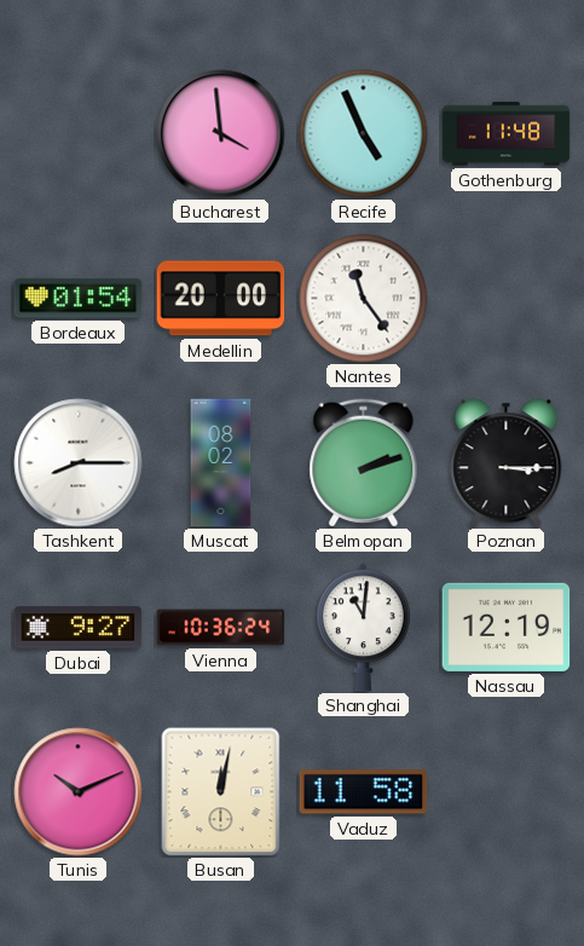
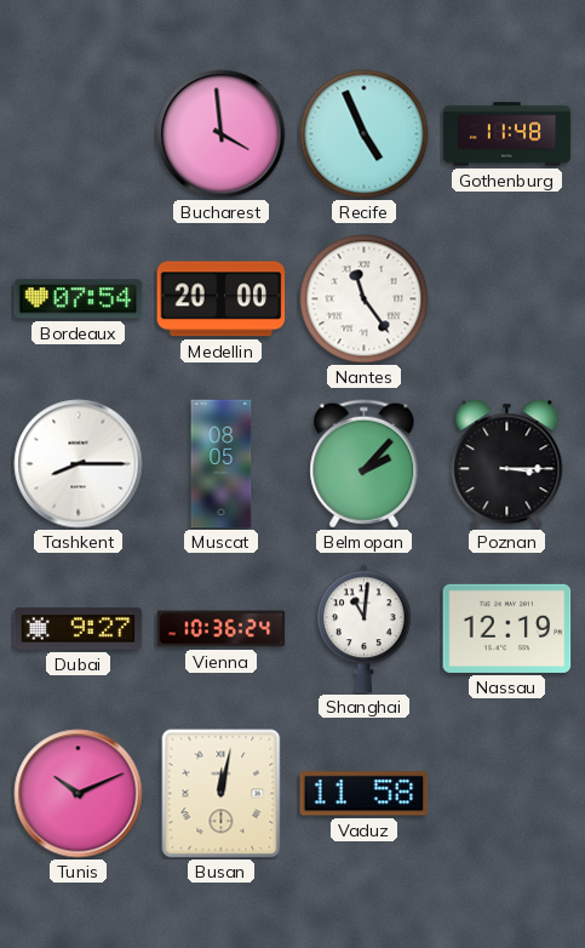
Bordeaux: 01:54 -> 07:54
Muscat: 08:02 -> 08:05
Belmopan: 2:12 -> 2:07
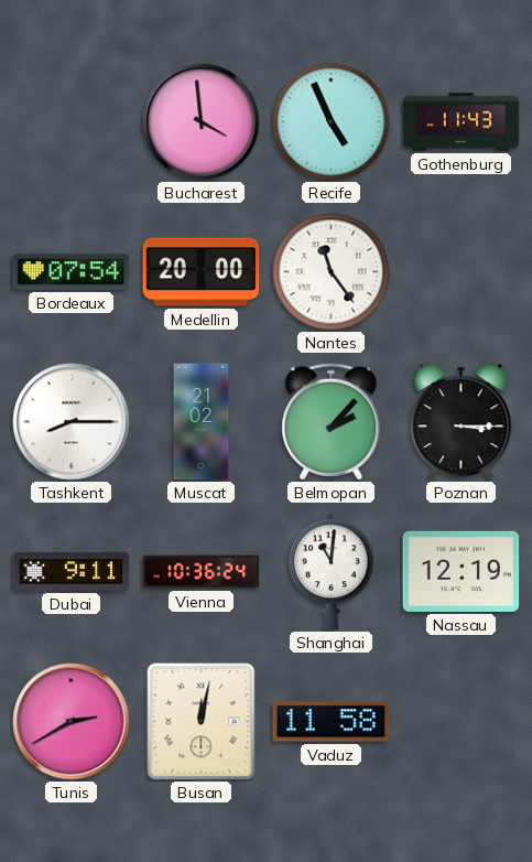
Gothenburg: 11:48 -> 11:43
Muscat: 08:05 -> 21:02
Dubai: 9:27 -> 9:11
Tunis: 10:11 -> 2:40
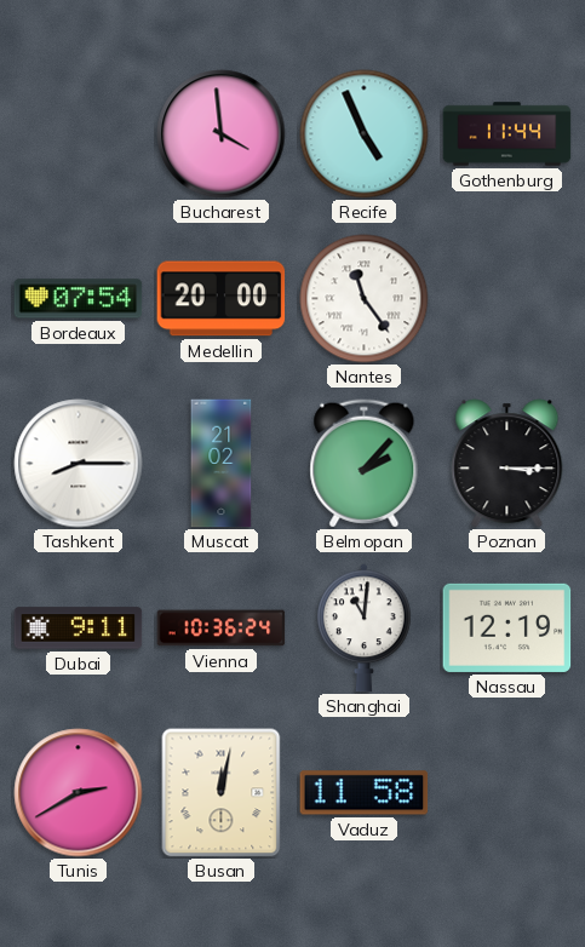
Gothenburg: 11:43 -> 11:44
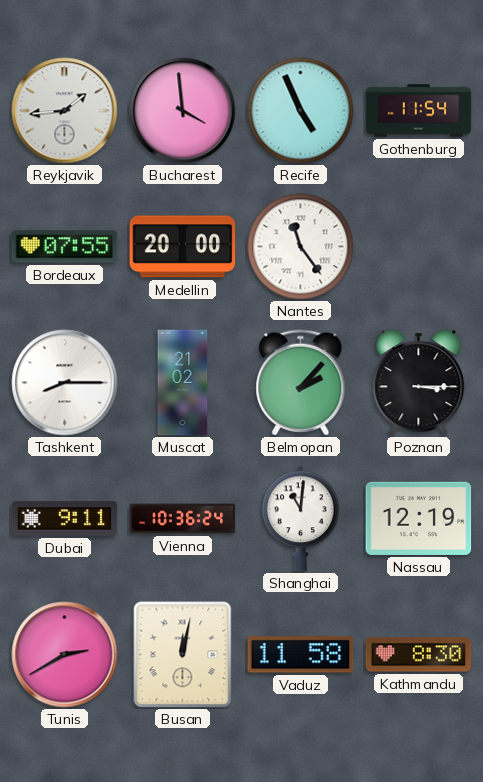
Reykjavik: none -> 1:44
Gothenburg: 11:44 -> 11:54
Bordeaux: 07:54 -> 07:55
Kathmandu: none -> 8:30
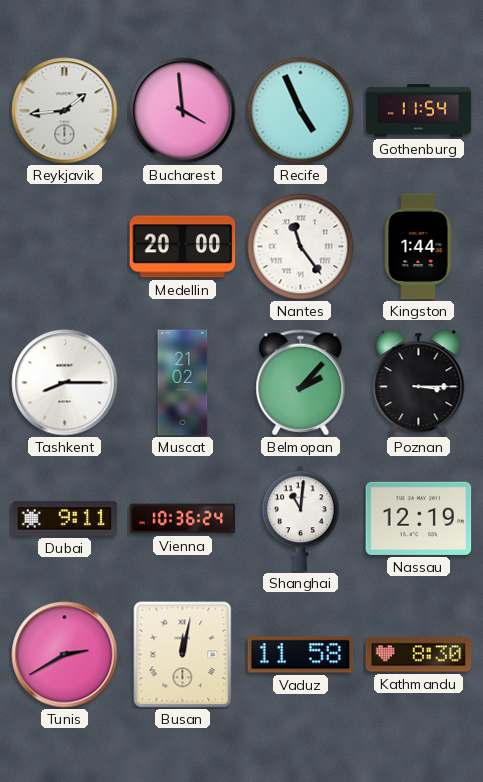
Bordeaux: 07:55 -> none
Kingston: none -> 1:44
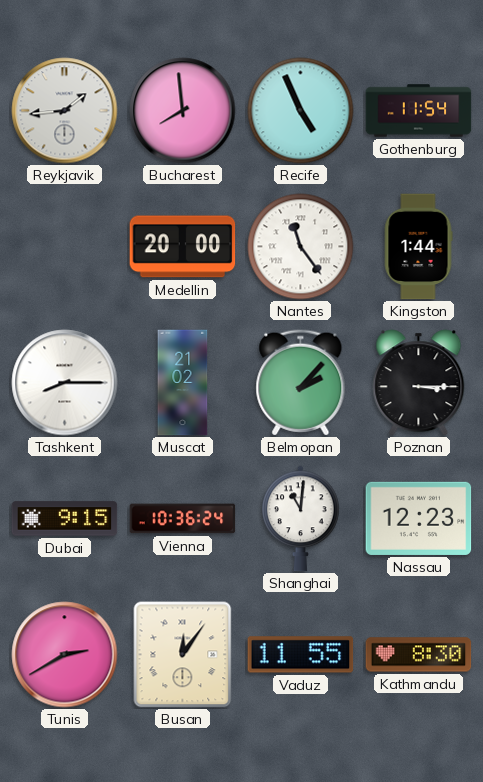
Bucharest: 3:59 -> 7:59
Dubai: 9:11 -> 9:15
Nassau: 12:19 -> 12:23
Busan: 12:02 -> 12:06
Vaduz: 11:58 -> 11:55
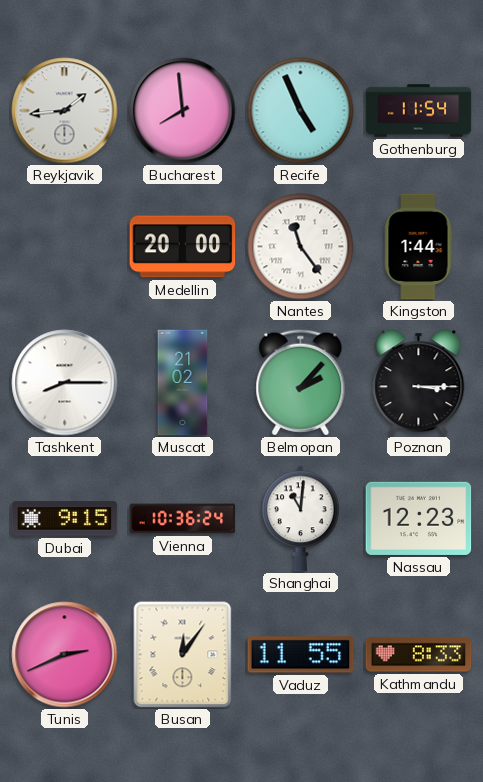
Tunis: 2:40 -> 2:41
Kathmandu: 8:30 -> 8:33
